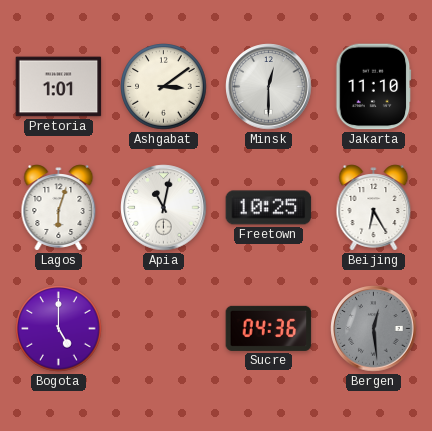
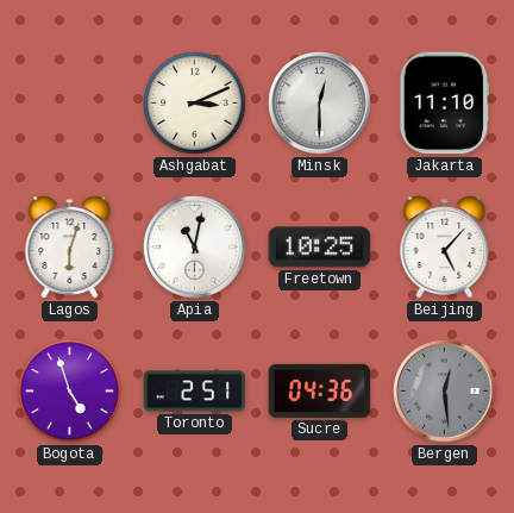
Pretoria: 1:01 -> none
Ashgabat: 3:09 -> 3:11
Beijing: 6:25 -> 5:07
Bogota: 5:00 -> 4:57
Toronto: none -> 2:51
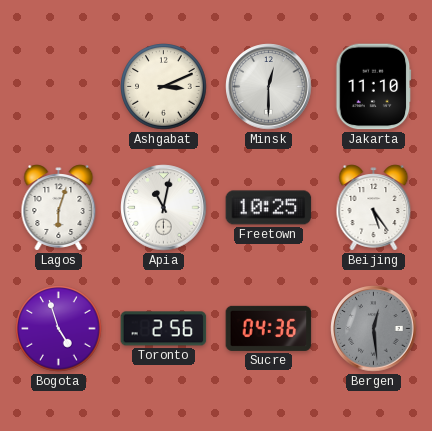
Beijing: 5:07 -> 5:24
Toronto: 2:51 -> 2:56
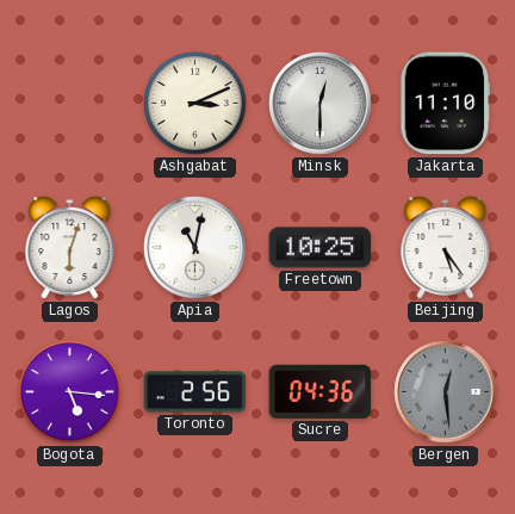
Bogota: 4:57 -> 5:16
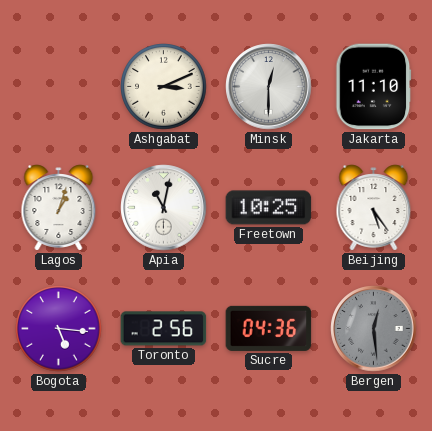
Lagos: 6:03 -> 1:03
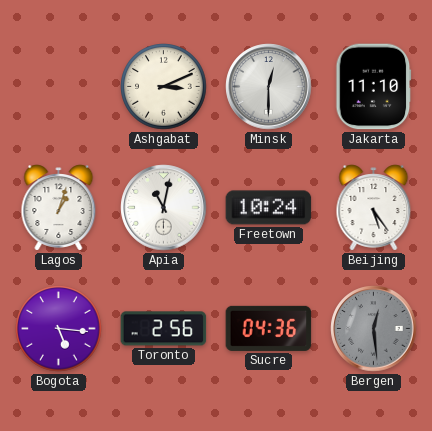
Freetown: 10:25 -> 10:24
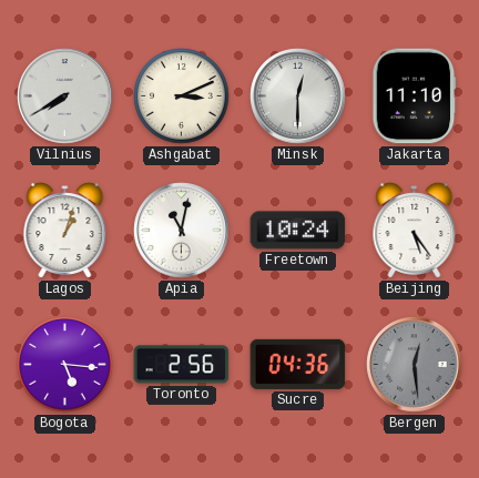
Vilnius: none -> 7:40
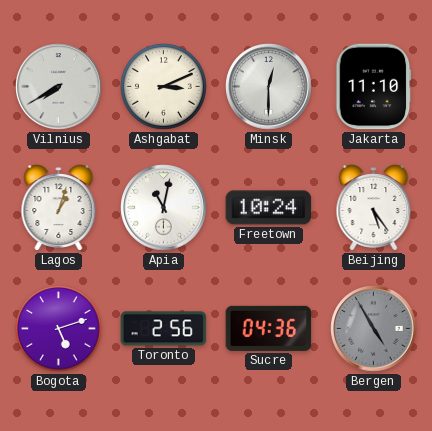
Bogota: 5:16 -> 5:12
Bergen: 12:29 -> 4:55
